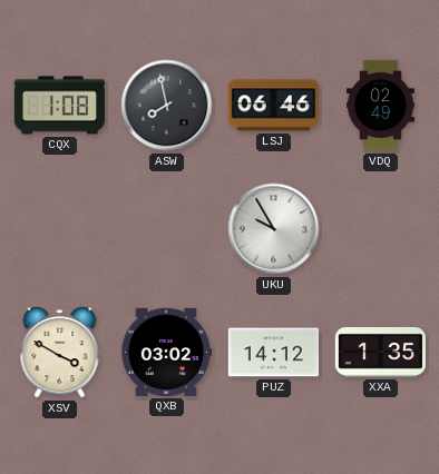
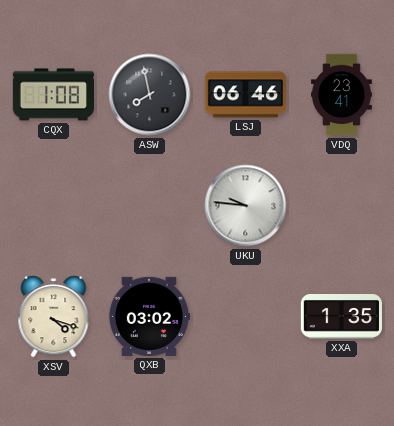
VDQ: 02:49 -> 23:41
UKU: 9:55 -> 9:46
XSV: 3:50 -> 4:18
PUZ: 14:12 -> none
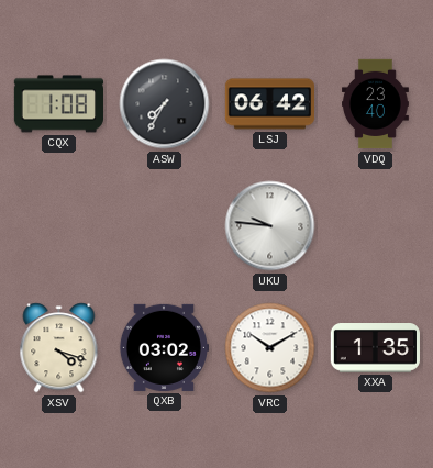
ASW: 7:58 -> 7:35
LSJ: 06:46 -> 06:42
VDQ: 23:41 -> 23:40
VRC: none -> 10:10
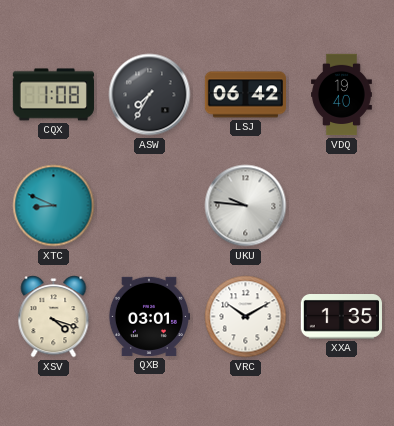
VDQ: 23:40 -> 19:40
XTC: none -> 8:49
QXB: 03:02 -> 03:01
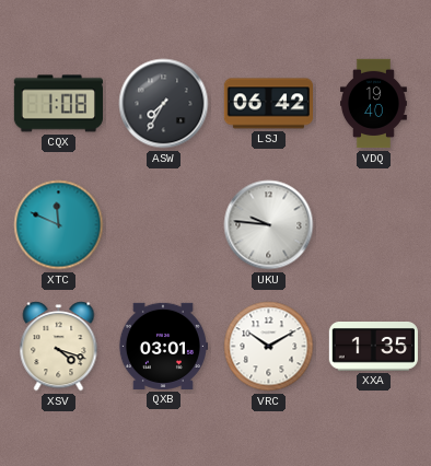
XTC: 8:49 -> 11:49
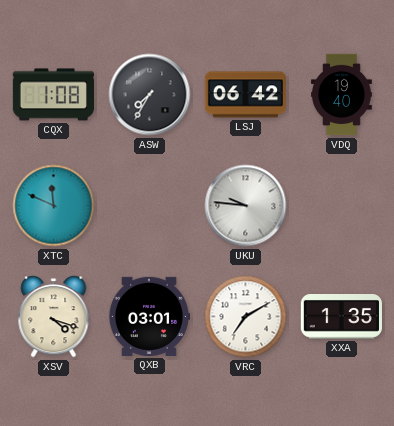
VRC: 10:10 -> 7:10
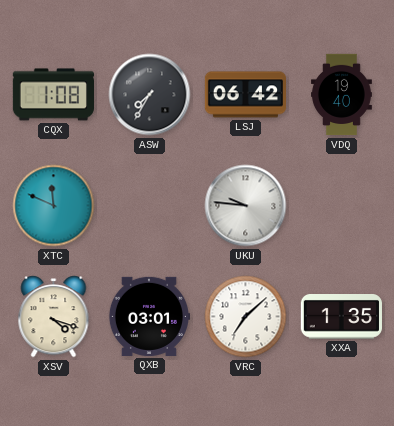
VRC: 7:10 -> 7:08
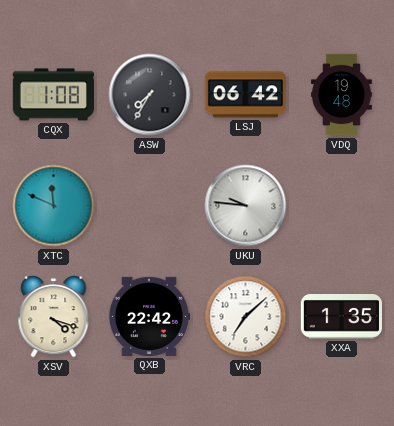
VDQ: 19:40 -> 19:48
QXB: 03:01 -> 22:42
